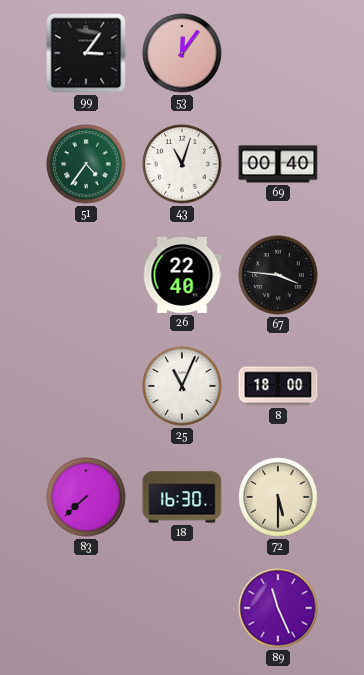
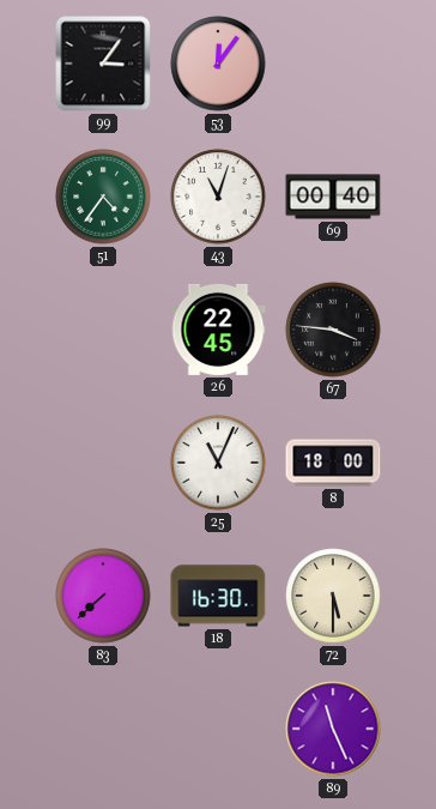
26: 22:40 -> 22:45
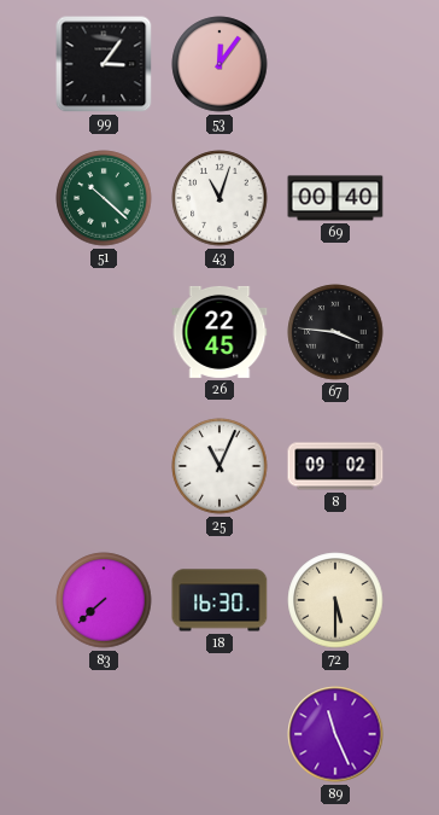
51: 4:36 -> 10:22
8: 18:00 -> 09:02
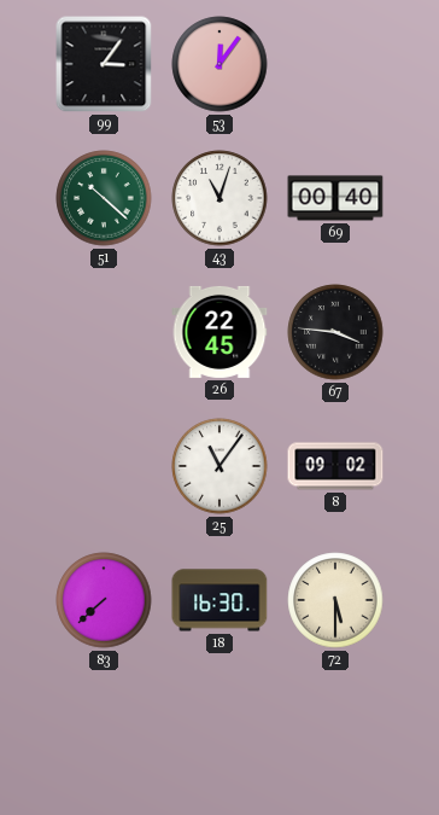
25: 11:04 -> 11:06
89: 11:26 -> none
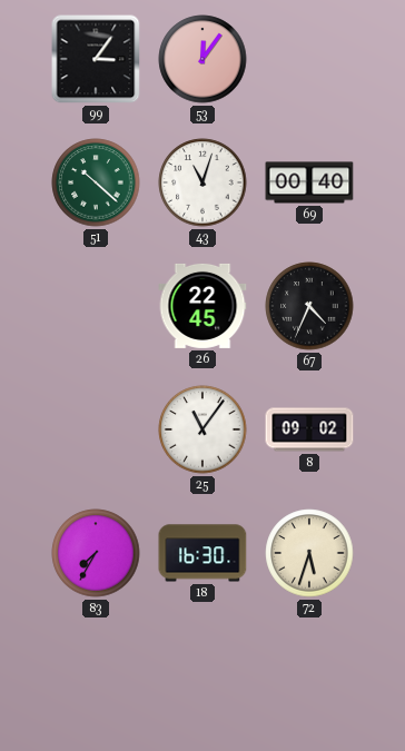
67: 3:46 -> 4:34
83: 7:38 -> 7:35
72: 5:30 -> 5:33
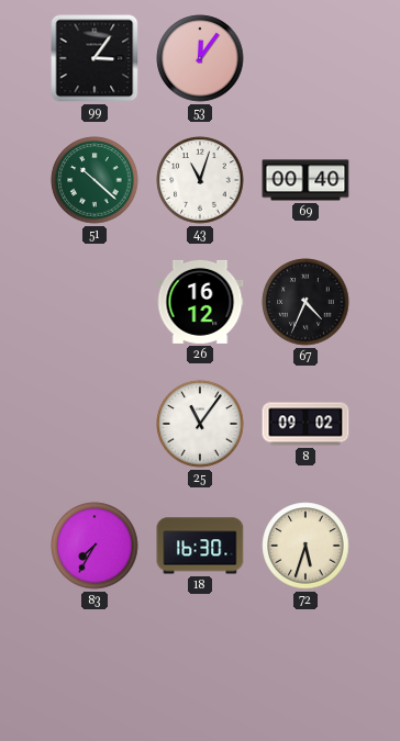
26: 22:45 -> 16:12
